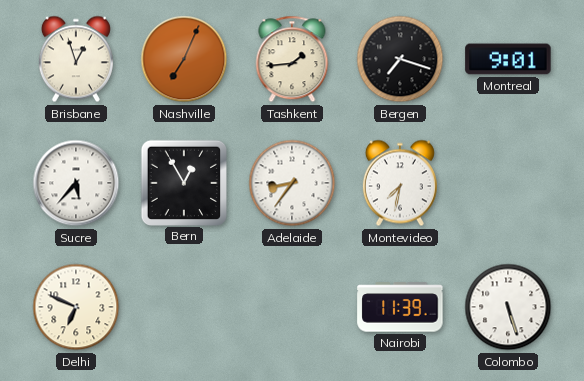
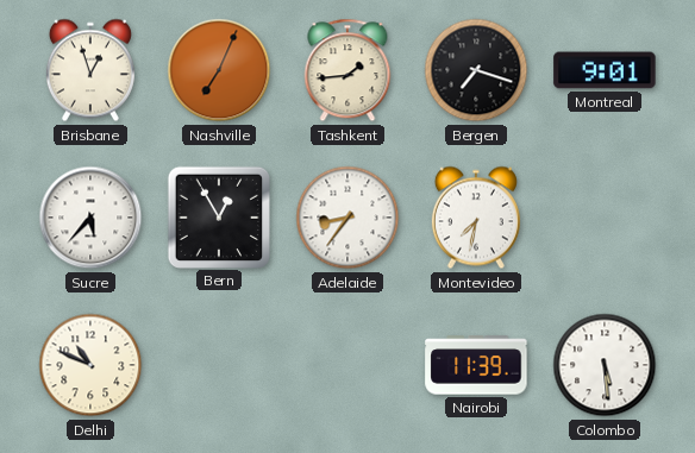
Delhi: 6:49 -> 10:49
Colombo: 5:27 -> 5:29
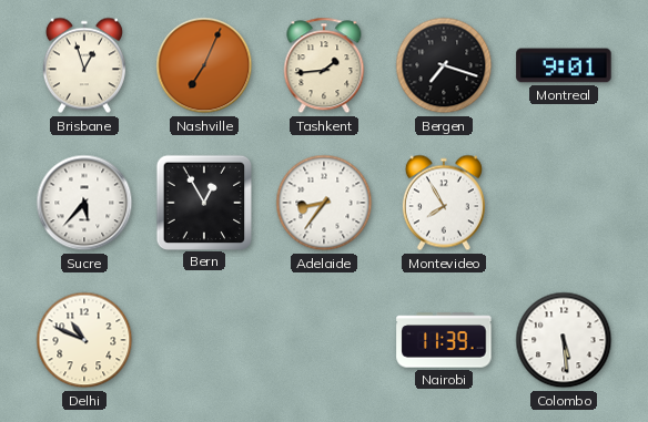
Montevideo: 7:32 -> 7:55
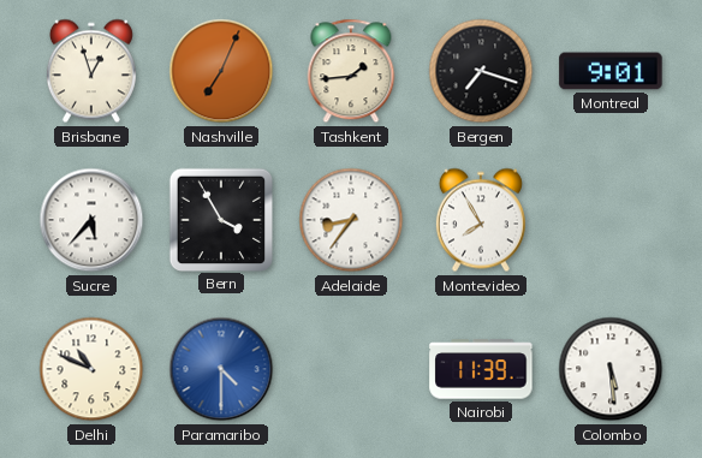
Bern: 12:55 -> 3:55
Paramaribo: none -> 4:30
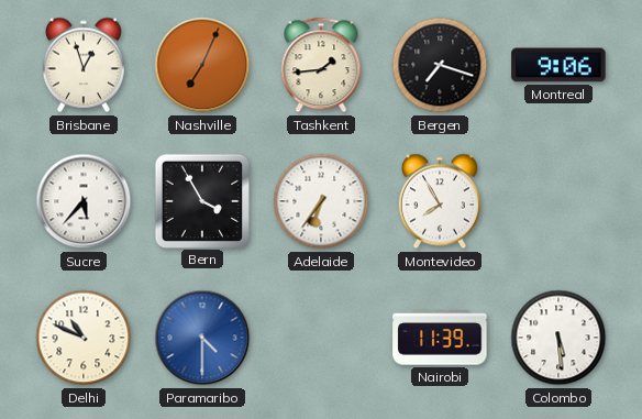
Montreal: 9:01 -> 9:06
Adelaide: 8:36 -> 6:36
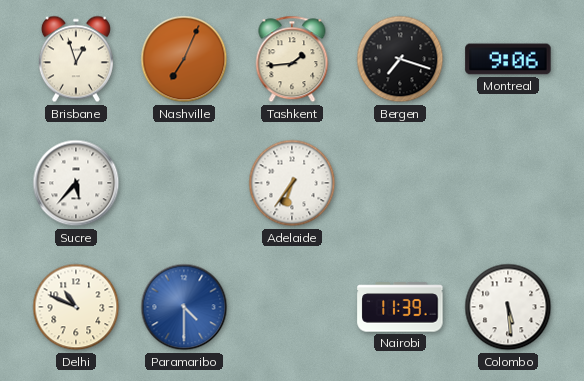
Bern: 3:55 -> none
Montevideo: 7:55 -> none
